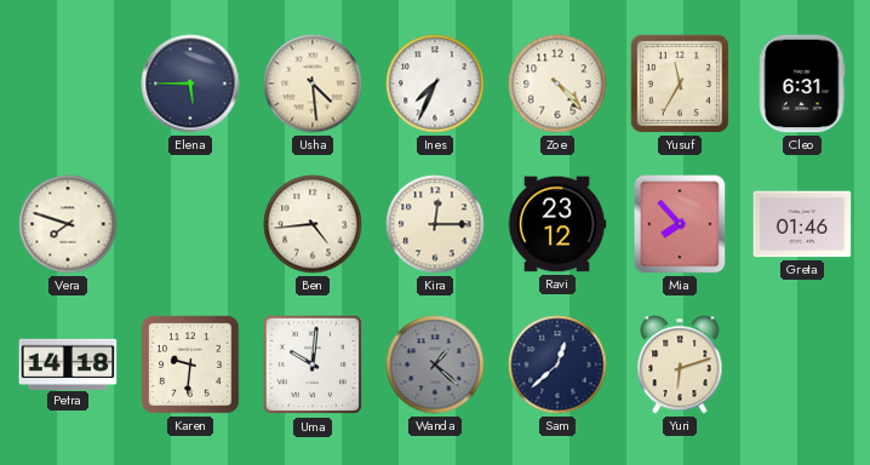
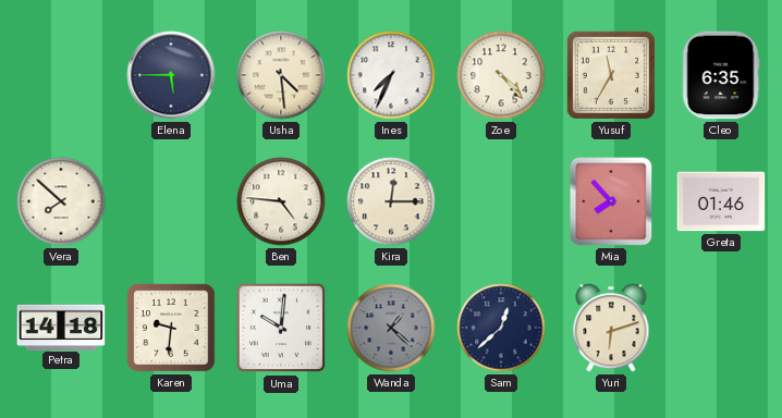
Cleo: 6:31 -> 6:35
Vera: 7:48 -> 7:52
Ben: 4:44 -> 4:46
Ravi: 23:12 -> none
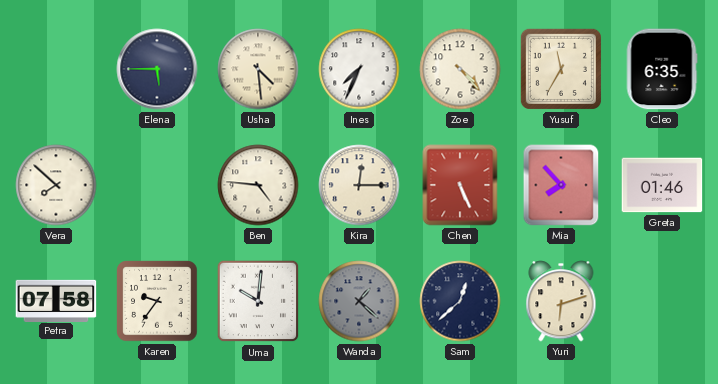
Chen: none -> 5:26
Petra: 14:18 -> 07:58
Karen: 9:31 -> 9:36
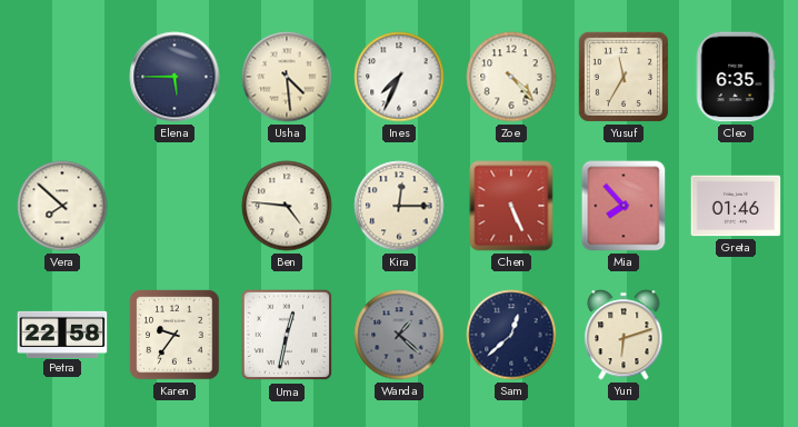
Petra: 07:58 -> 22:58
Uma: 10:01 -> 12:32
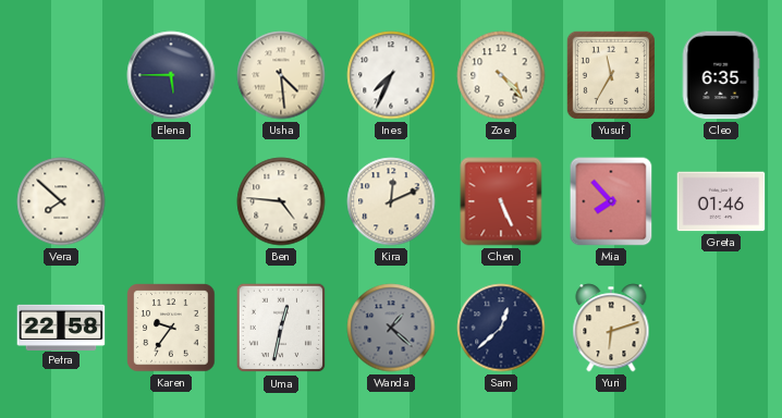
Kira: 12:15 -> 12:11
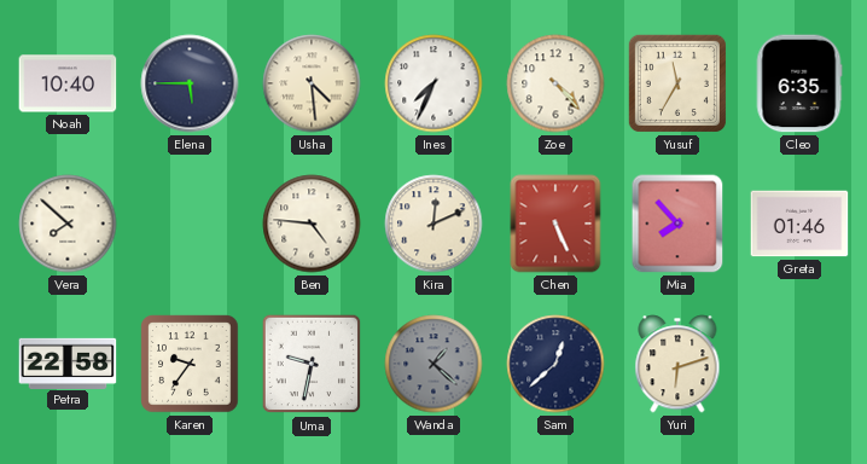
Noah: none -> 10:40
Uma: 12:32 -> 9:32
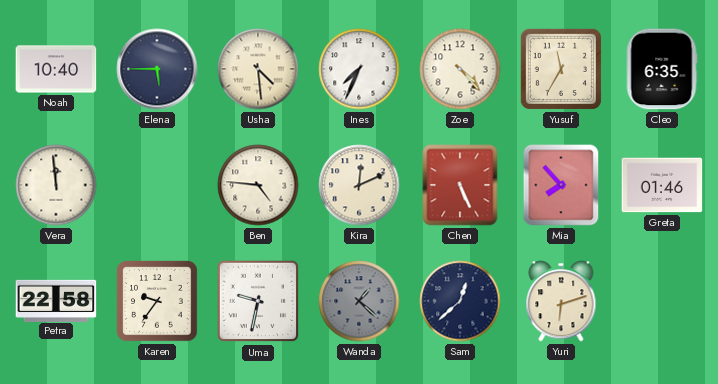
Vera: 7:52 -> 11:59
